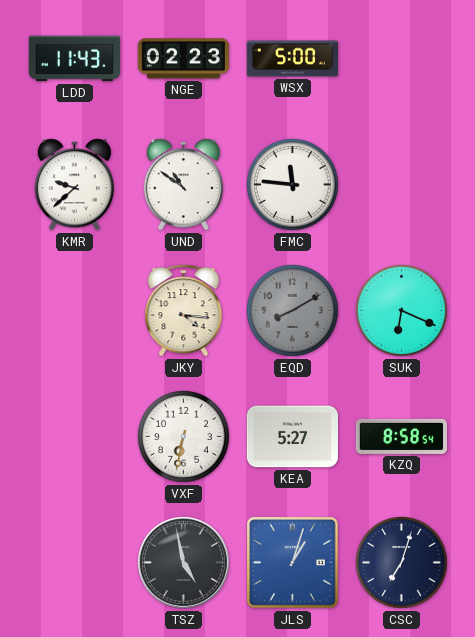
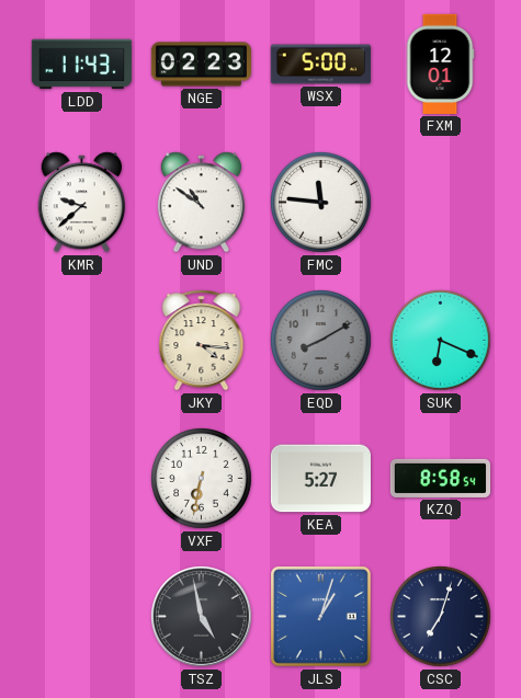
FXM: none -> 12:01
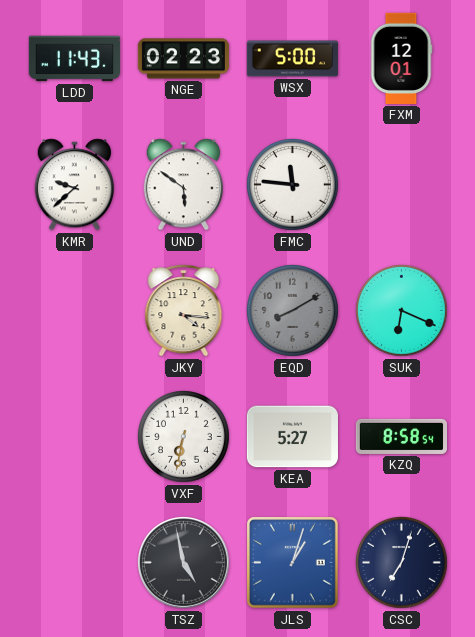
UND: 10:51 -> 5:51
